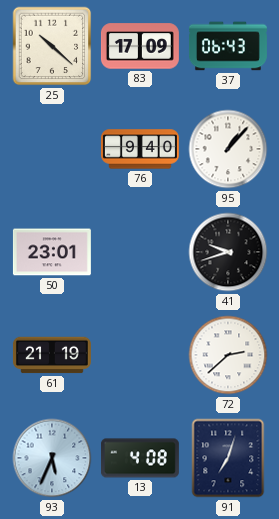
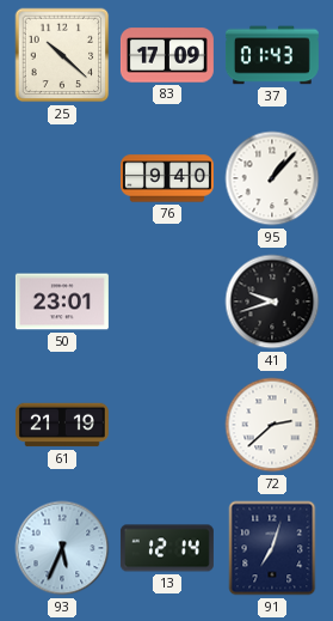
37: 06:43 -> 01:43
13: 4:08 -> 12:14
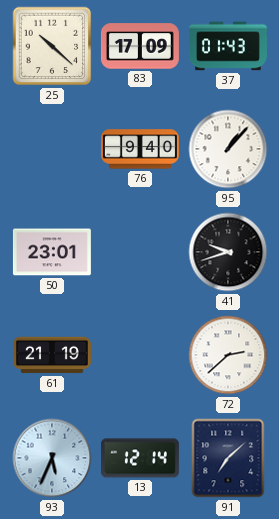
91: 7:03 -> 7:08
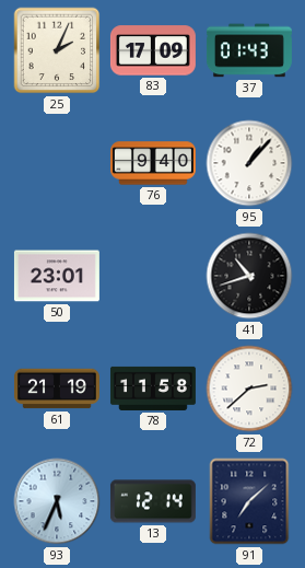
25: 10:22 -> 2:04
41: 9:42 -> 10:42
78: none -> 11:58
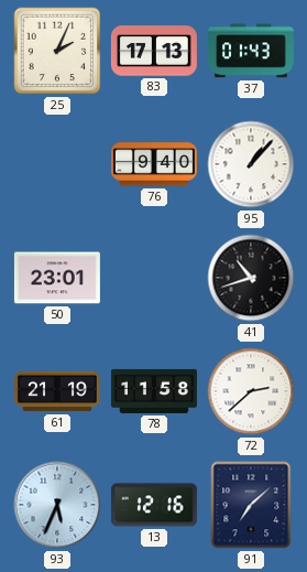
83: 17:09 -> 17:13
13: 12:14 -> 12:16
